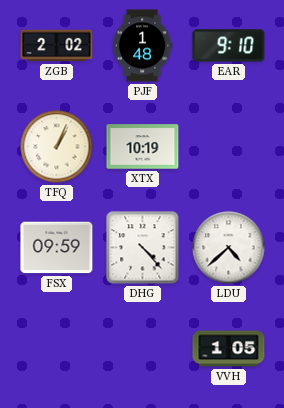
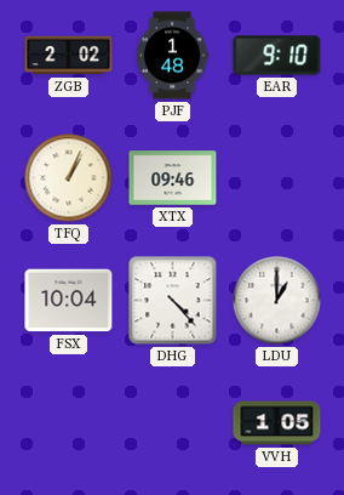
XTX: 10:19 -> 09:46
FSX: 09:59 -> 10:04
LDU: 4:38 -> 1:00
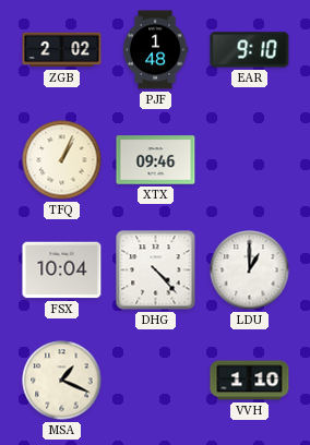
MSA: none -> 1:19
VVH: 1:05 -> 1:10
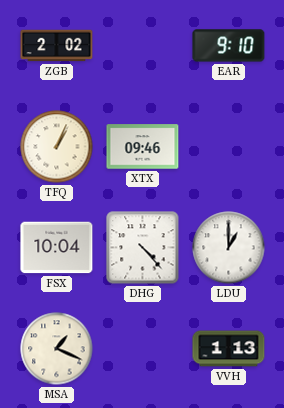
PJF: 1:48 -> none
VVH: 1:10 -> 1:13
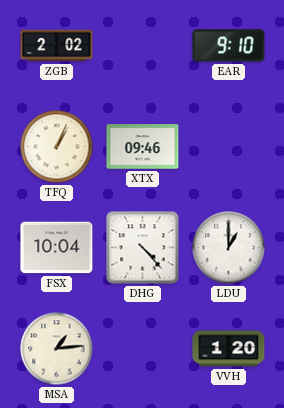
MSA: 1:19 -> 1:14
VVH: 1:13 -> 1:20
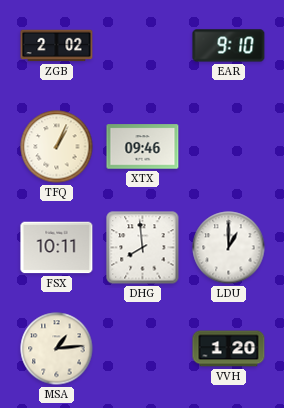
FSX: 10:04 -> 10:11
DHG: 4:23 -> 7:59
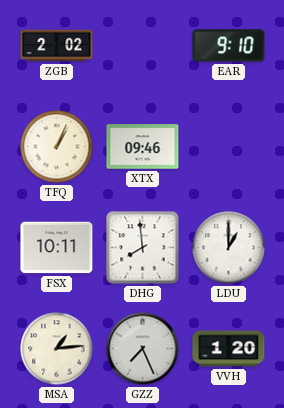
GZZ: none -> 7:26
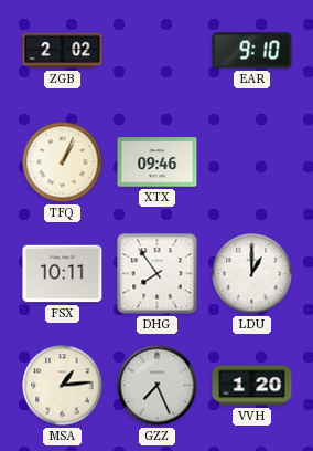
DHG: 7:59 -> 7:54
